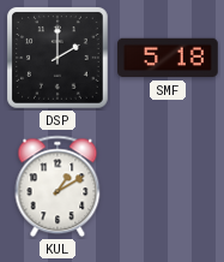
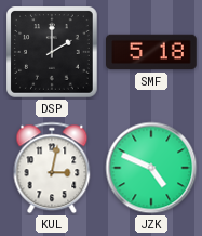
KUL: 1:10 -> 3:02
JZK: none -> 4:49
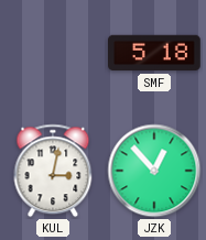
DSP: 2:00 -> none
JZK: 4:49 -> 12:53
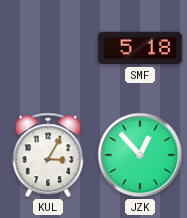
KUL: 3:02 -> 3:05
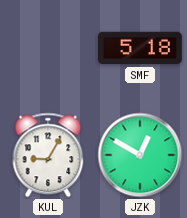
KUL: 3:05 -> 9:05
JZK: 12:53 -> 12:50
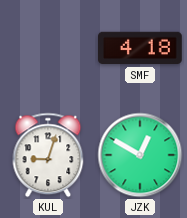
SMF: 5:18 -> 4:18
KUL: 9:05 -> 9:03
